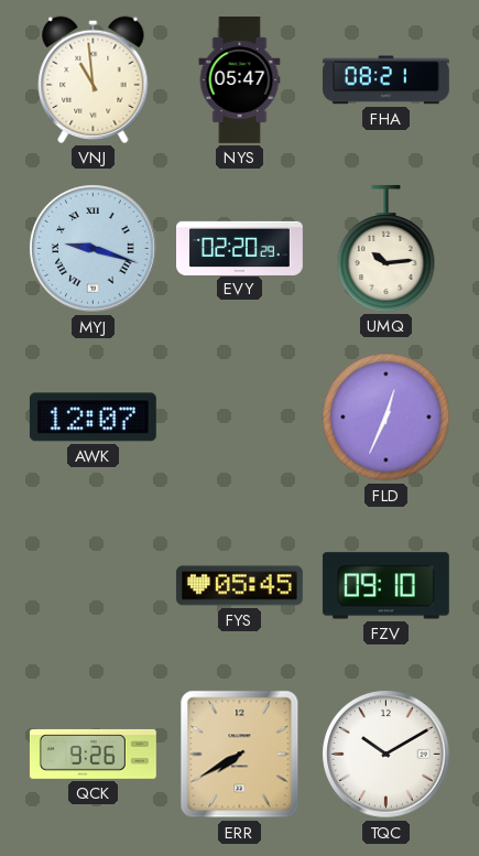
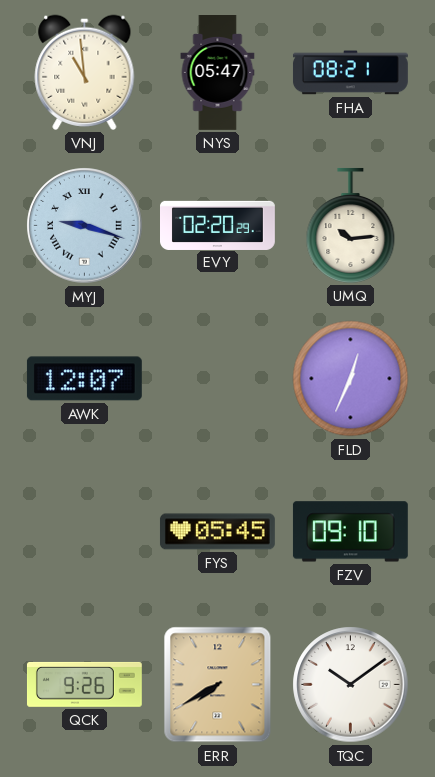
TQC: 10:10 -> 10:09
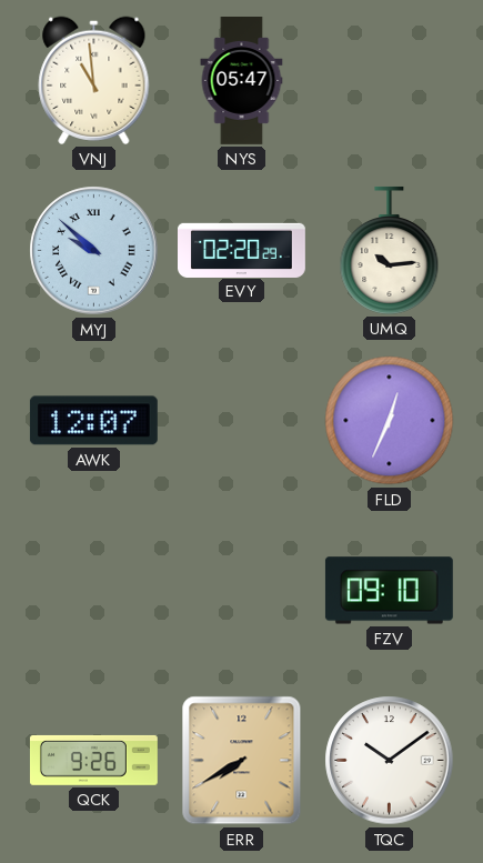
FHA: 08:21 -> none
MYJ: 9:18 -> 9:52
FYS: 05:45 -> none
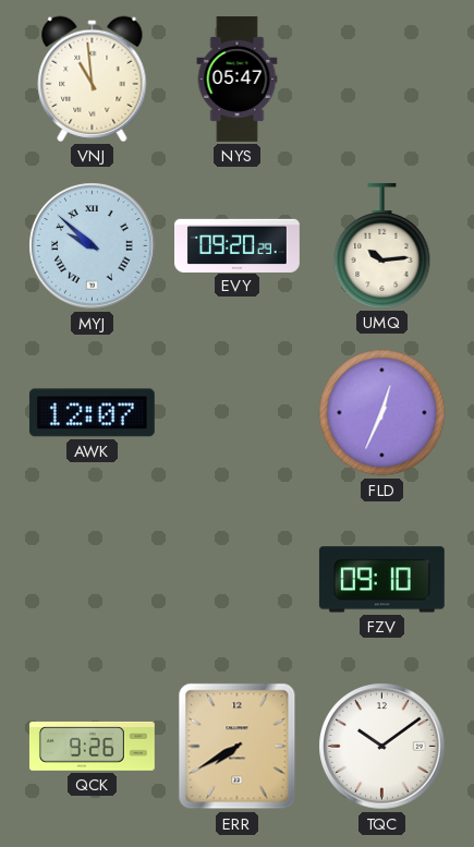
EVY: 02:20 -> 09:20
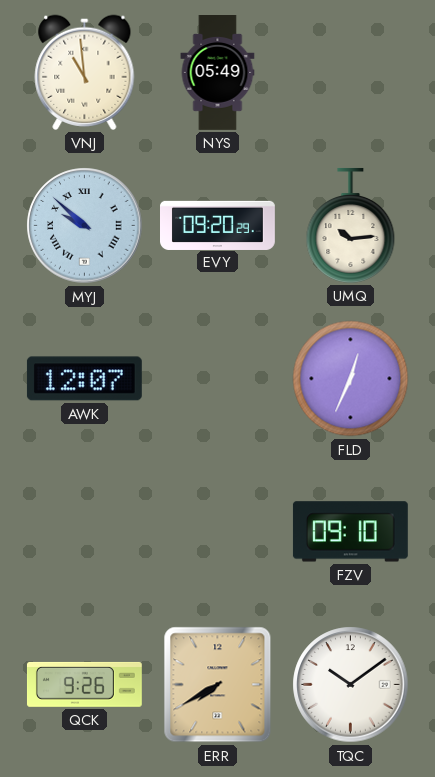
NYS: 05:47 -> 05:49
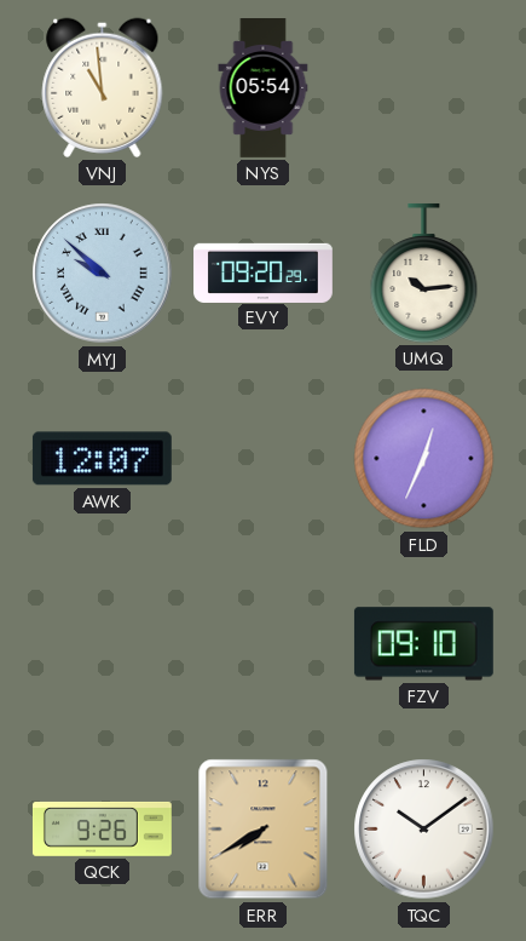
NYS: 05:49 -> 05:54
